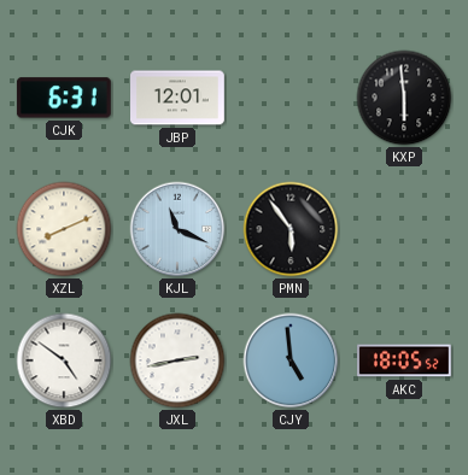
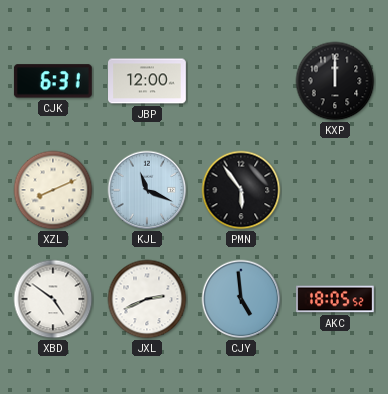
JBP: 12:01 -> 12:00
KXP: 5:59 -> 12:00
JXL: 2:43 -> 2:41
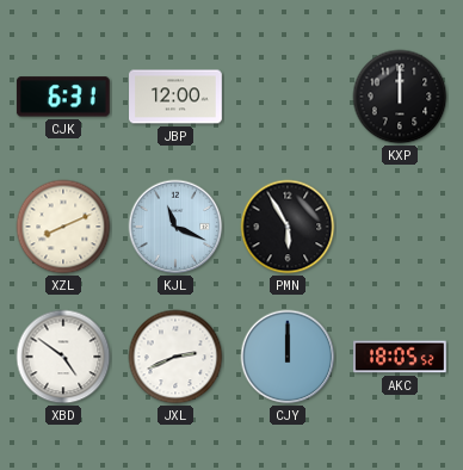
PMN: 5:54 -> 5:55
CJY: 4:59 -> 12:00
